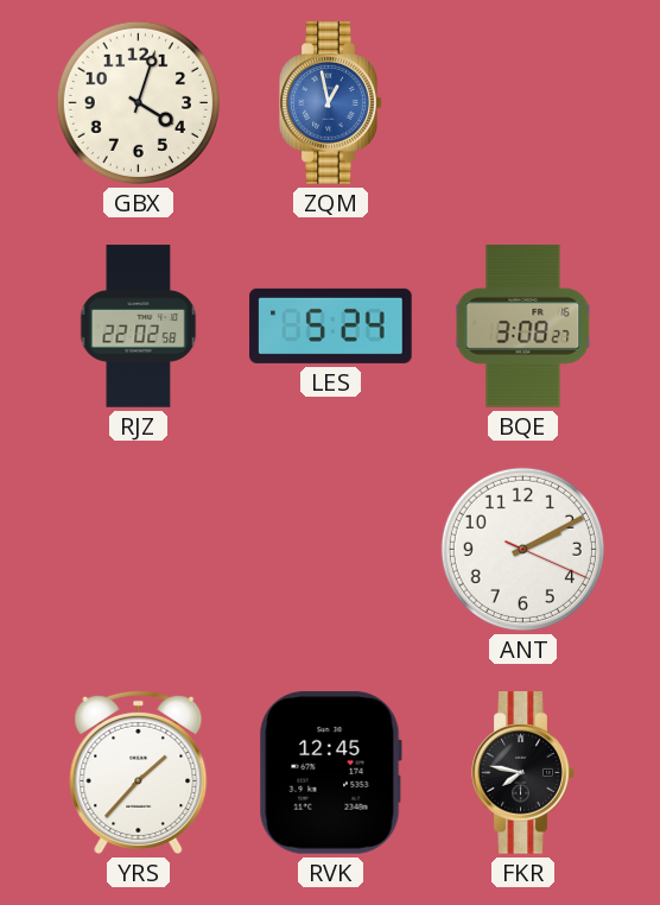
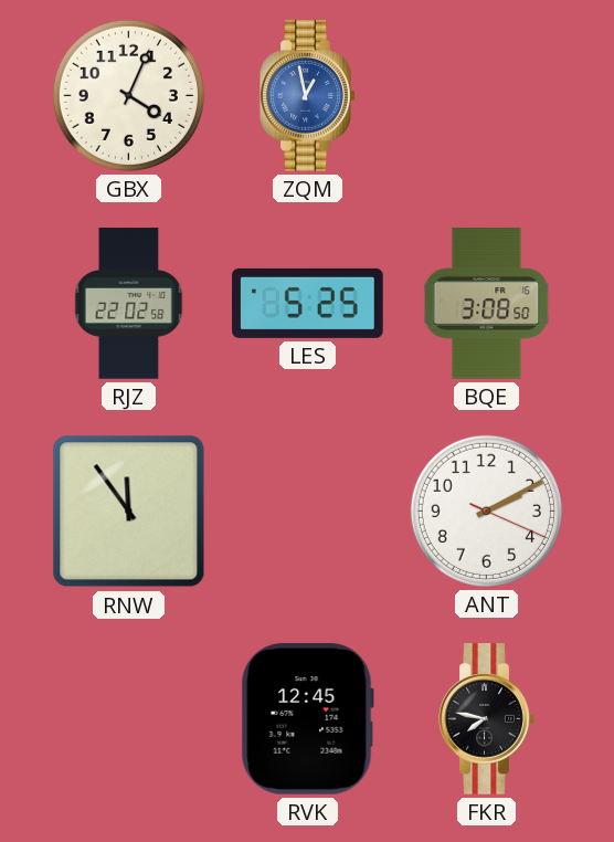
GBX: 4:03 -> 4:04
LES: 5:24 -> 5:25
BQE: 3:08:27 -> 3:08:50
RNW: none -> 11:54
YRS: 1:37 -> none
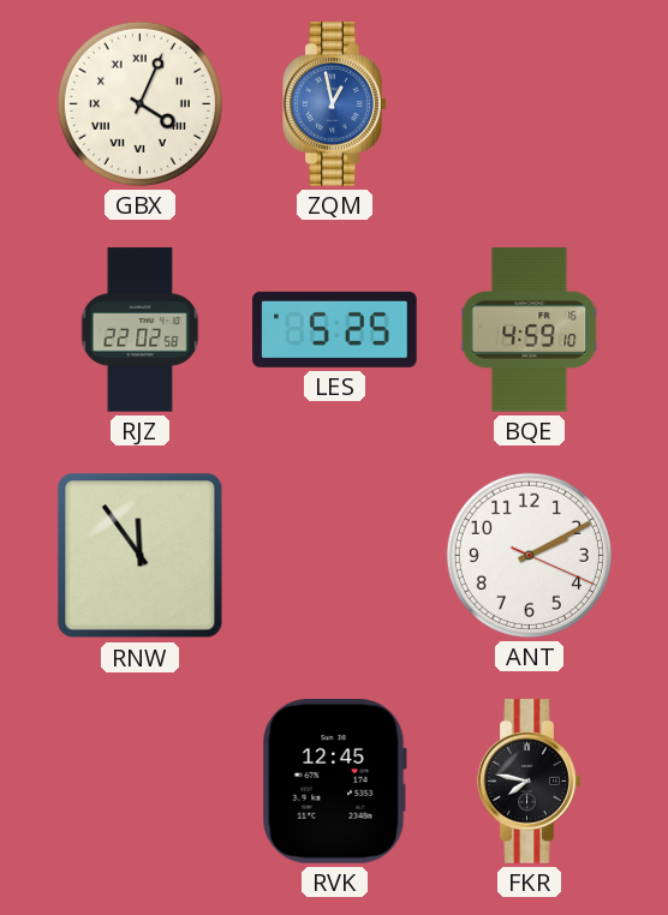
GBX numerals: Arabic -> Roman
BQE: 3:08 -> 4:59
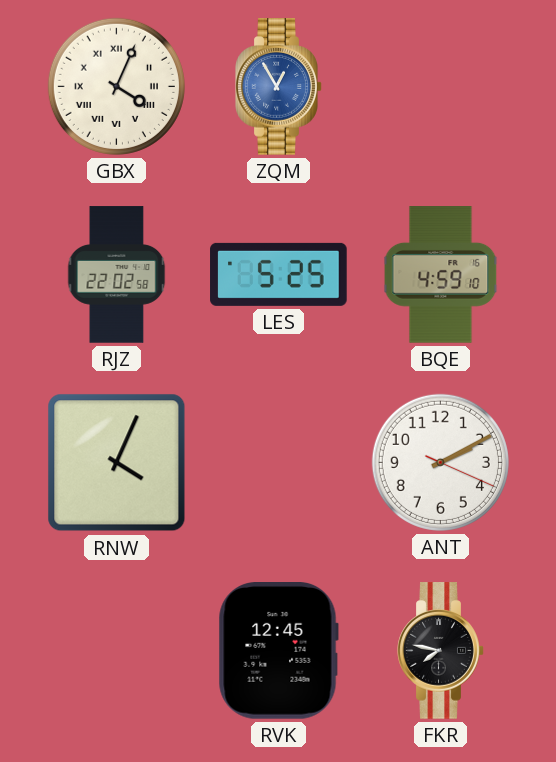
ZQM: 12:58 -> 12:55
RNW: 11:54 -> 4:04
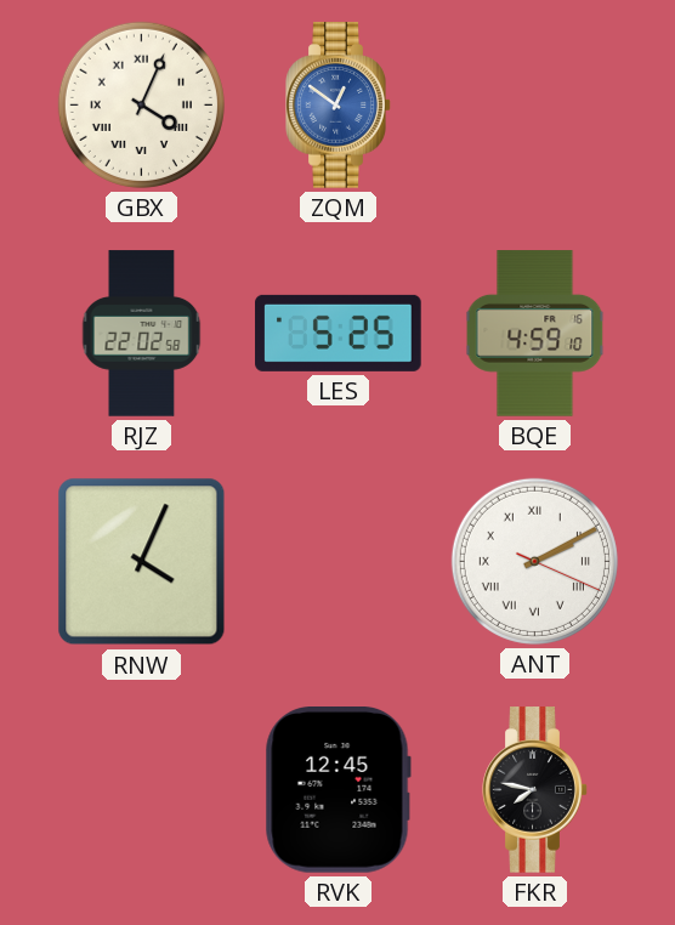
ZQM: 12:55 -> 12:51
ANT numerals: Arabic -> Roman
